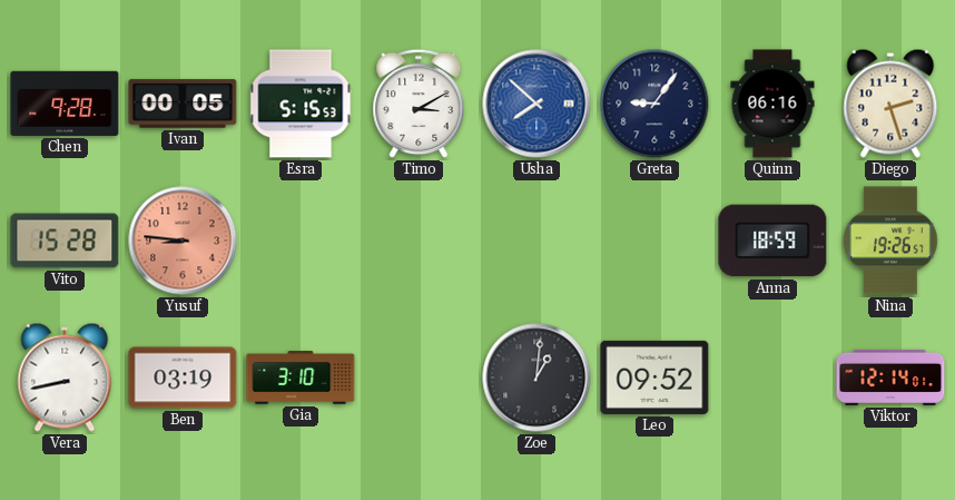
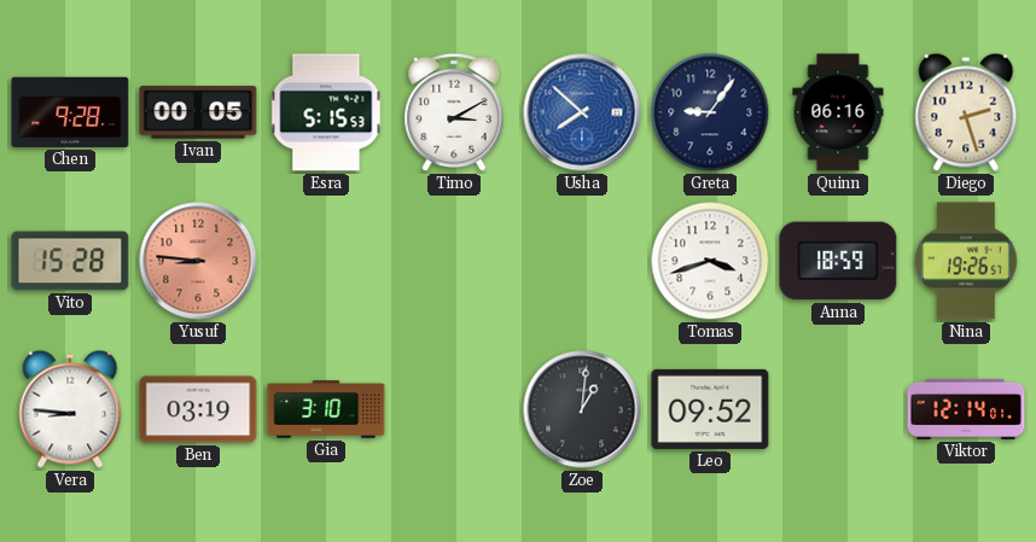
Tomas: none -> 3:42
Vera: 8:43 -> 8:46
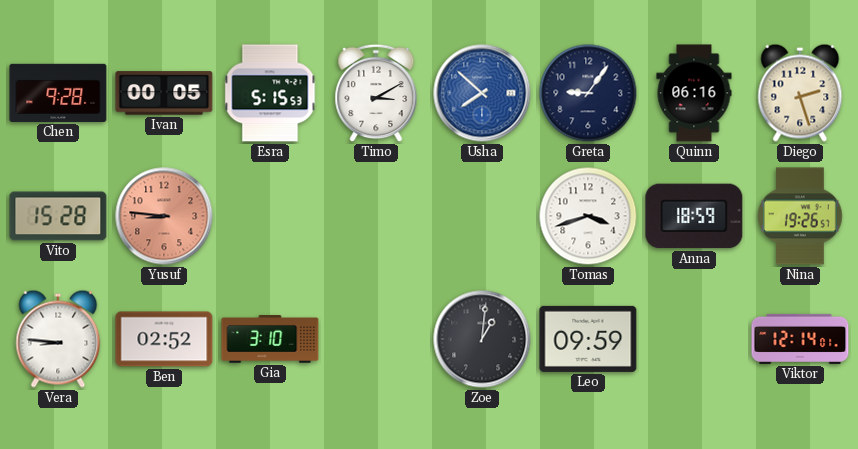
Ben: 03:19 -> 02:52
Leo: 09:52 -> 09:59
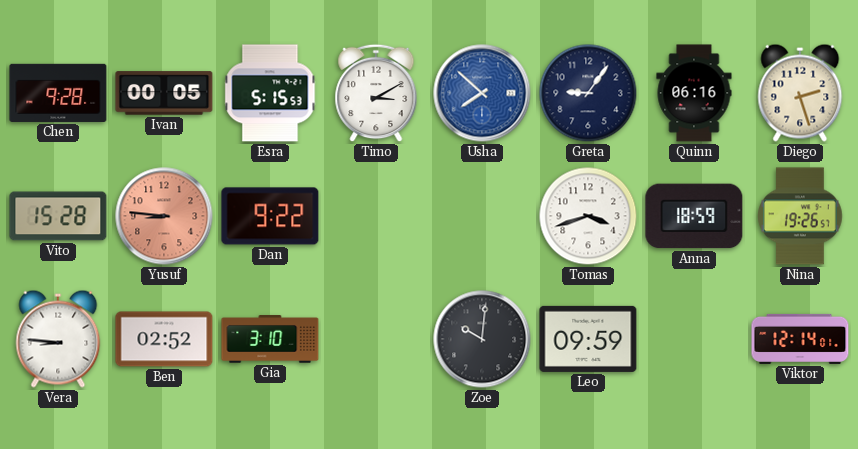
Dan: none -> 9:22
Zoe: 1:01 -> 10:01
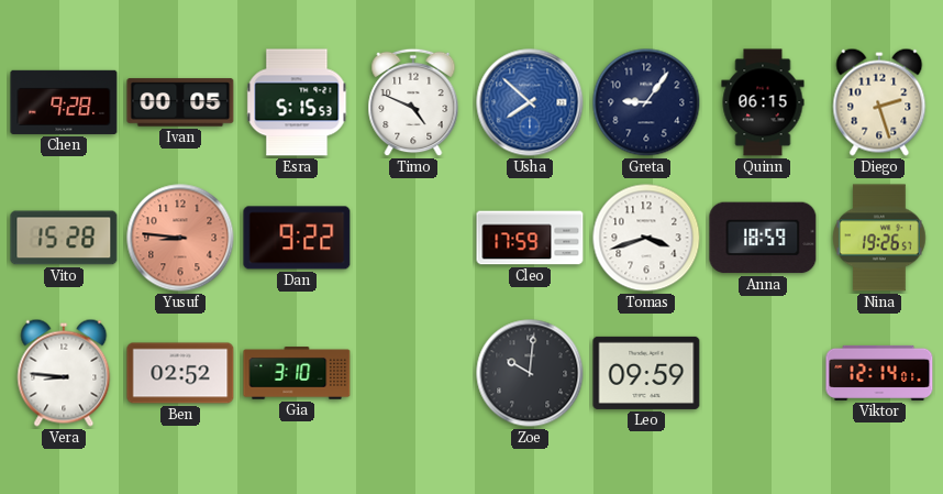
Timo: 3:10 -> 4:49
Quinn: 06:16 -> 06:15
Cleo: none -> 17:59
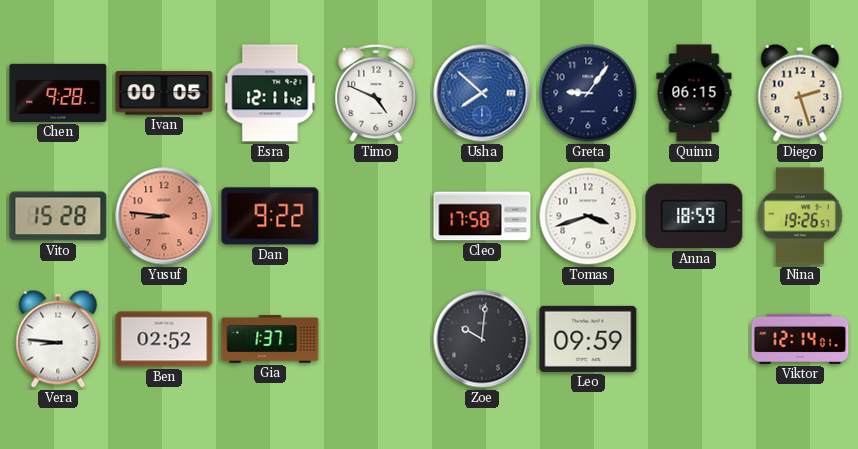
Esra: 5:15 -> 12:11
Cleo: 17:59 -> 17:58
Gia: 3:10 -> 1:37
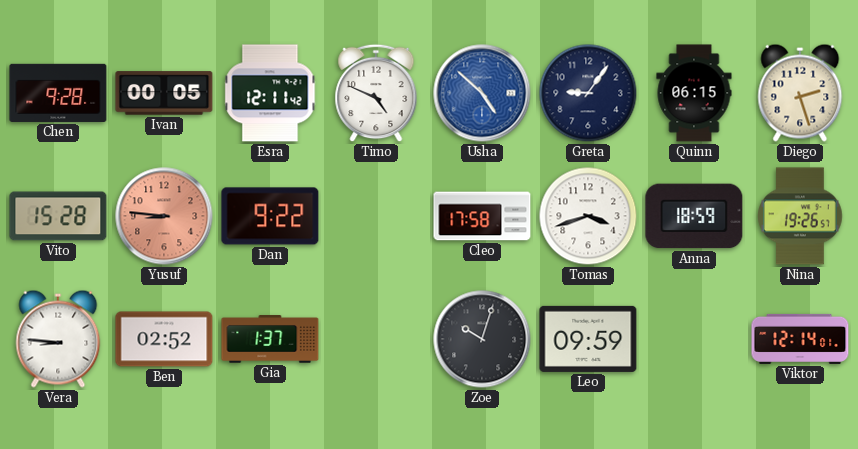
Usha: 7:52 -> 4:52
Zoe: 10:01 -> 10:03
